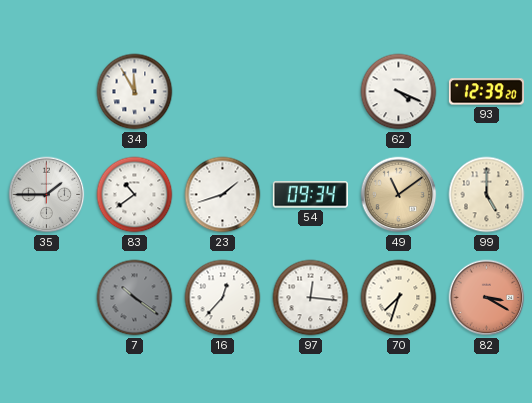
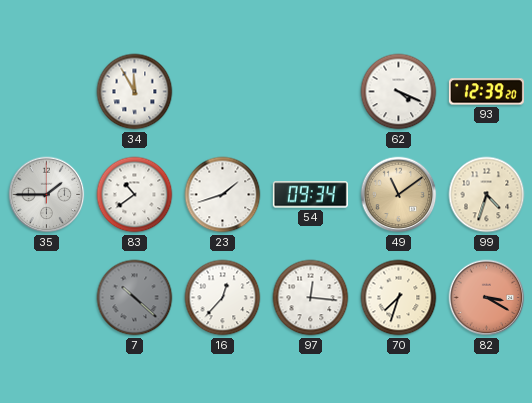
99: 5:00 -> 4:33
7: 10:21 -> 10:22
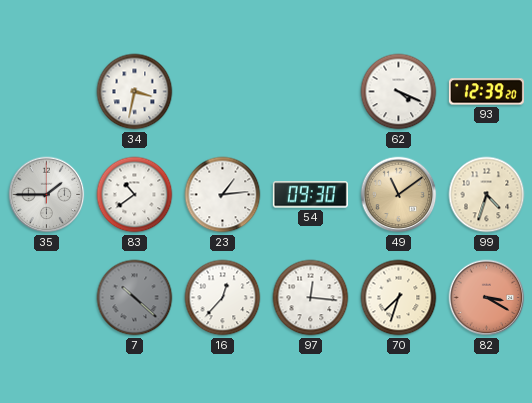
34: 11:55 -> 3:32
23: 1:42 -> 1:14
54: 09:34 -> 09:30
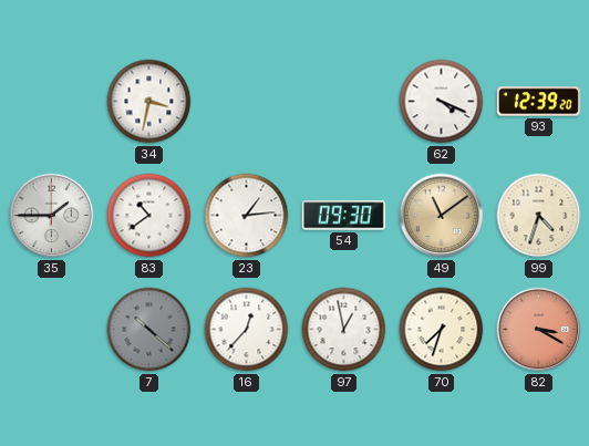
97: 12:16 -> 12:58
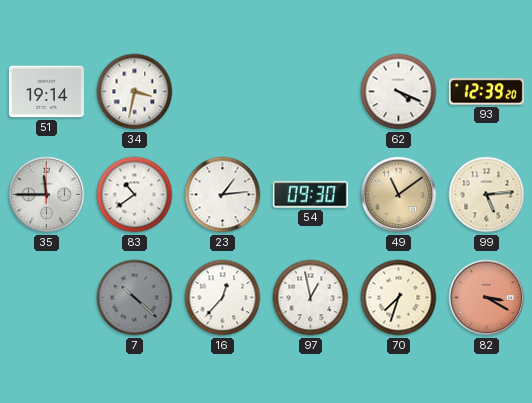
51: none -> 19:14
35: 1:45 -> 11:45
99: 4:33 -> 5:14
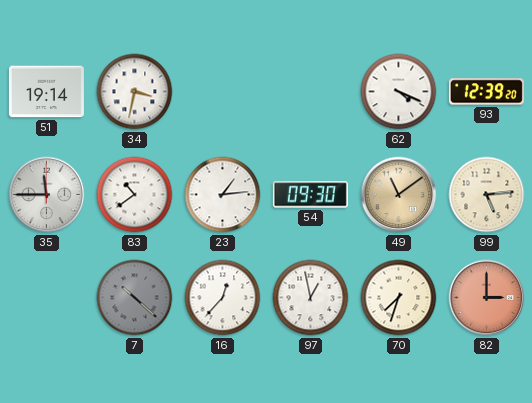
82: 3:20 -> 3:00
